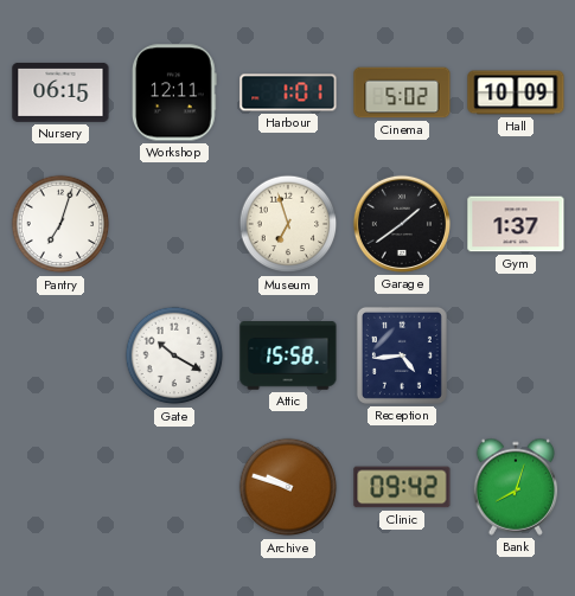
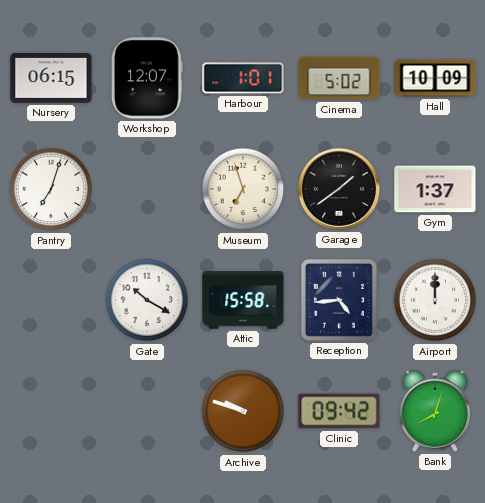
Workshop: 12:11 -> 12:07
Airport: none -> 12:00
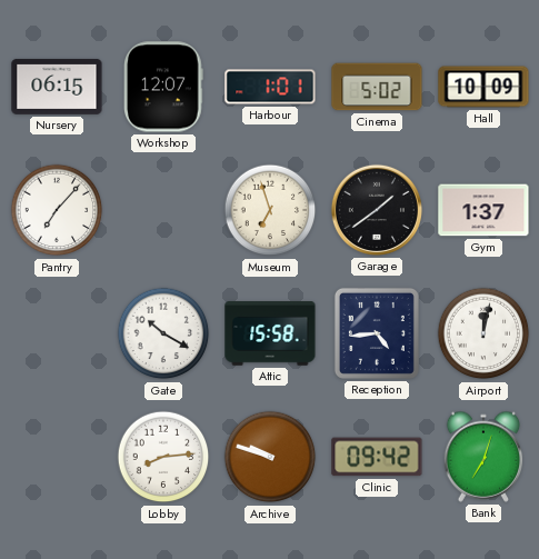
Pantry: 7:03 -> 7:07
Airport: 12:00 -> 12:02
Lobby: none -> 8:14
Bank: 8:03 -> 7:03
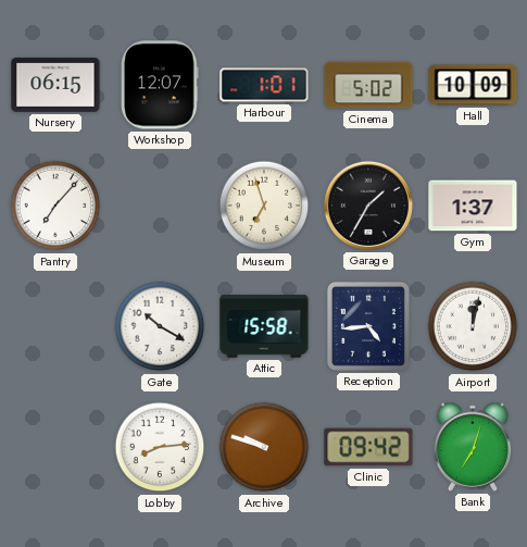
Garage: 1:39 -> 1:35
